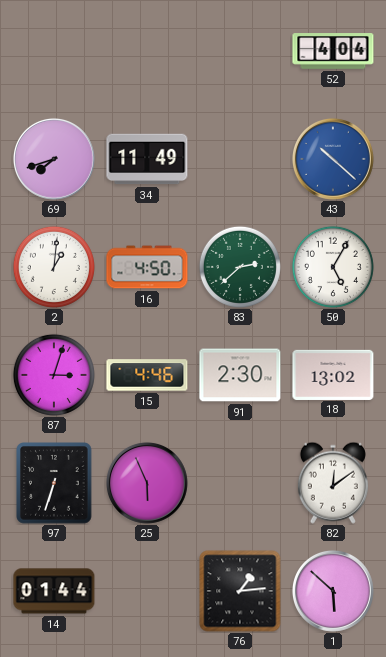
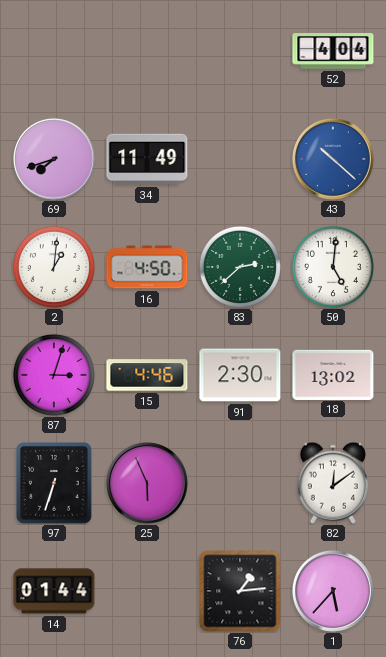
50: 5:05 -> 5:01
1: 5:52 -> 5:37
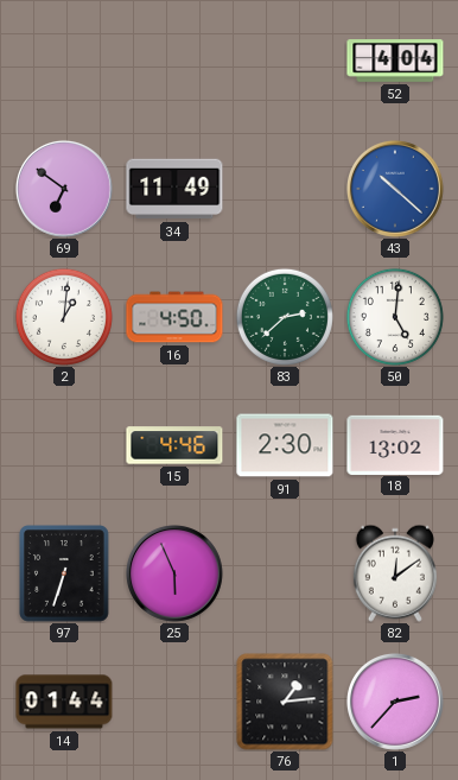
69: 7:42 -> 6:51
87: 3:03 -> none
1: 5:37 -> 2:37
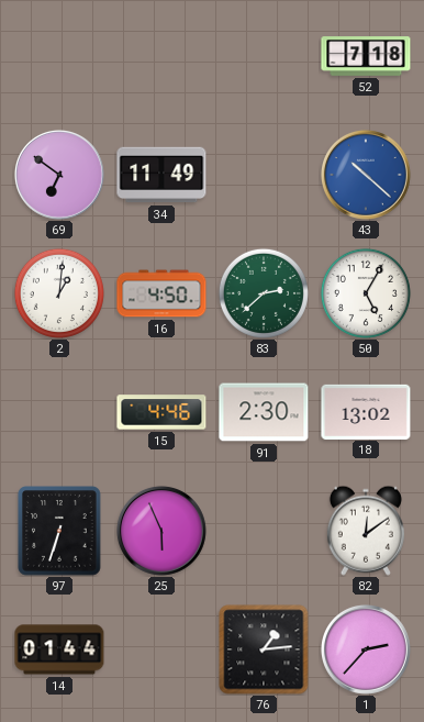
52: 4:04 -> 7:18
50: 5:01 -> 5:05
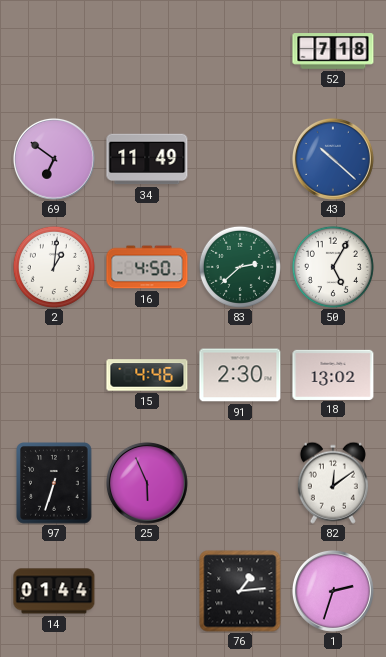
1: 2:37 -> 2:33
